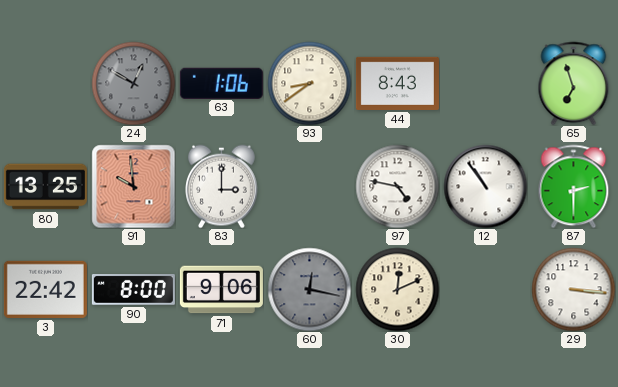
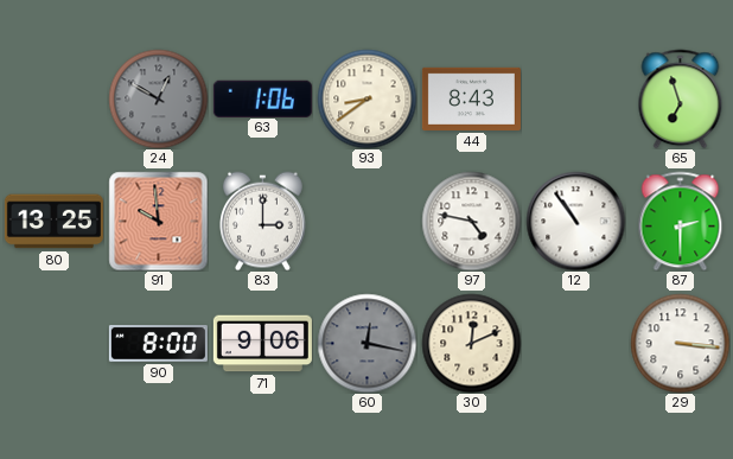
3: 22:42 -> none
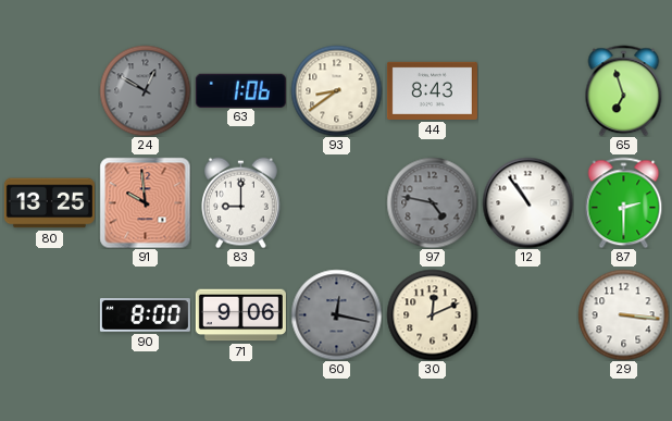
83: 3:00 -> 9:00
97 dial: white -> grey
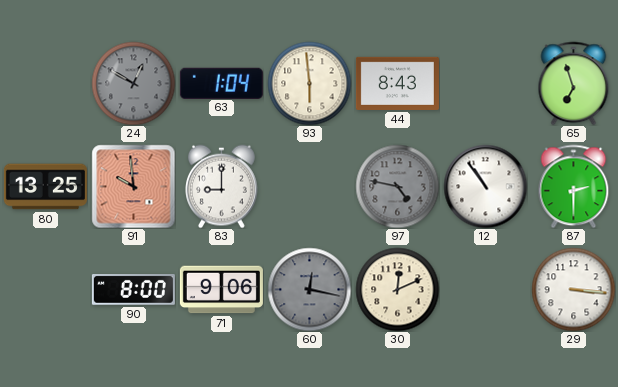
63: 1:06 -> 1:04
93: 8:39 -> 5:59
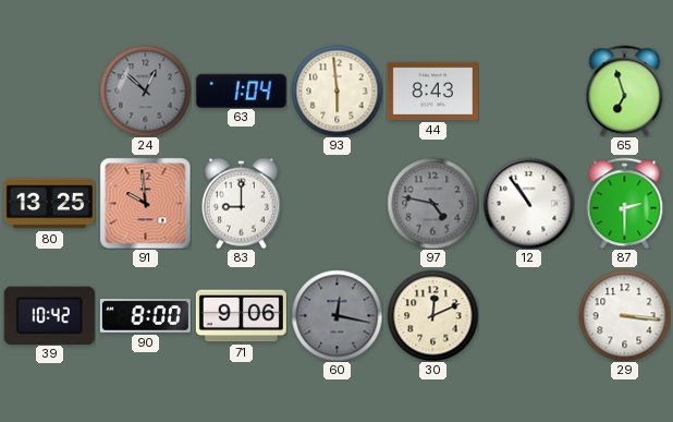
24: 12:50 -> 12:52
39: none -> 10:42
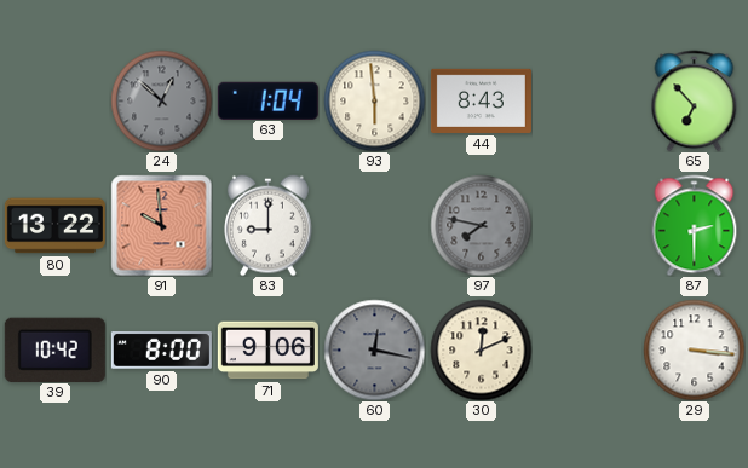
65: 6:57 -> 6:53
80: 13:25 -> 13:22
97: 4:47 -> 7:47
12: 10:54 -> none
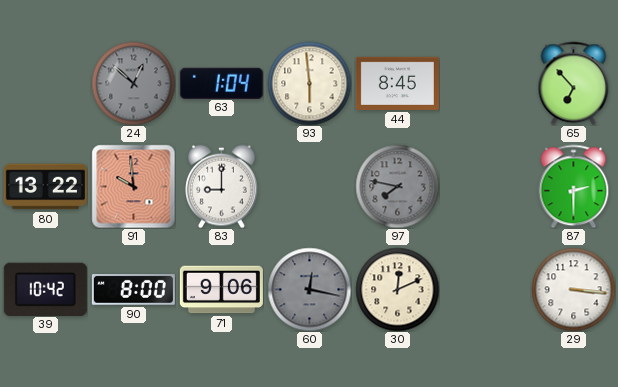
44: 8:43 -> 8:45
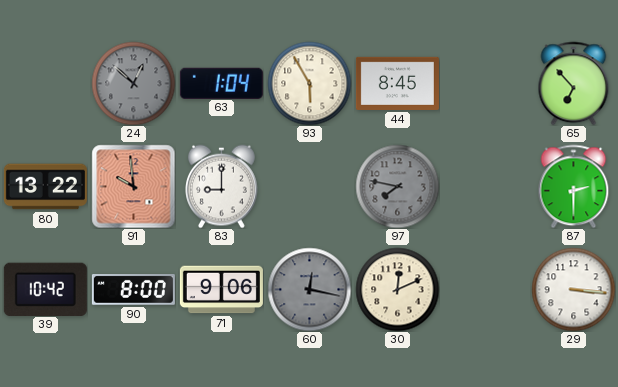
93: 5:59 -> 5:55
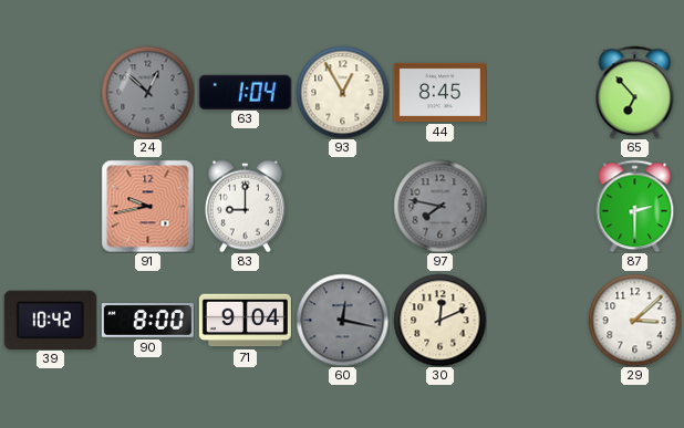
93: 5:55 -> 12:55
80: 13:22 -> none
91: 9:59 -> 9:43
71: 9:06 -> 9:04
29: 3:16 -> 3:08
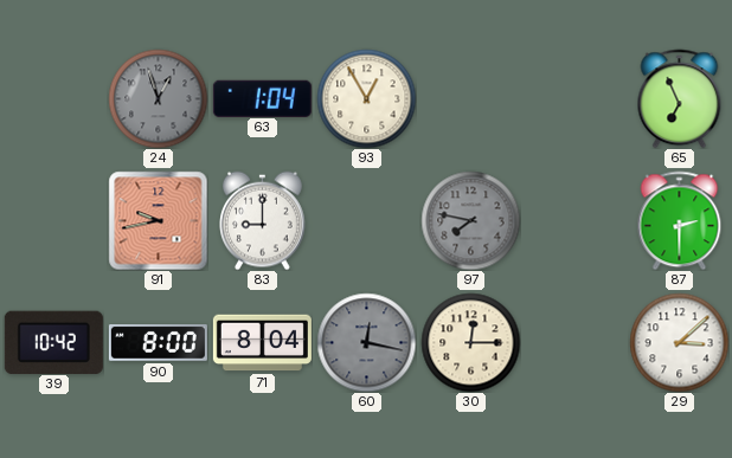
24: 12:52 -> 12:57
44: 8:45 -> none
65: 6:53 -> 6:56
71: 9:04 -> 8:04
30: 12:11 -> 12:15
